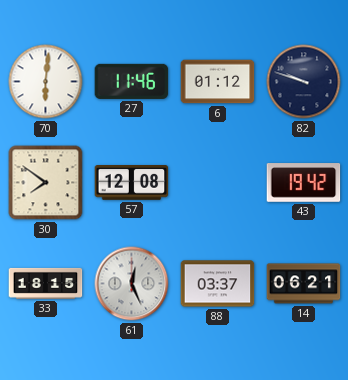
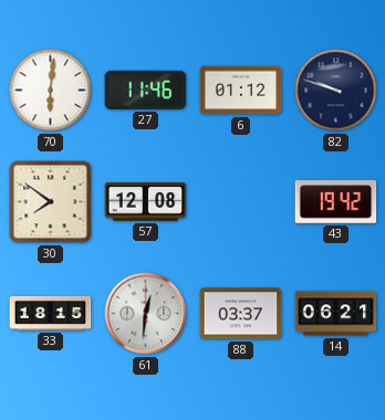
61: 12:26 -> 12:31
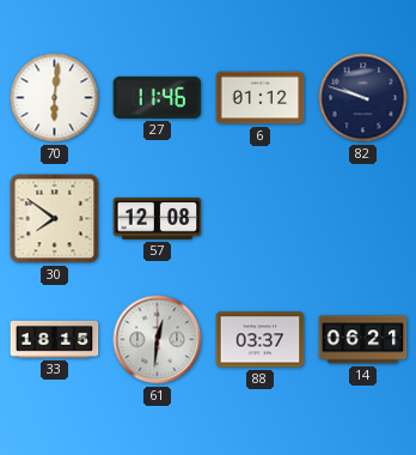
43: 19:42 -> none
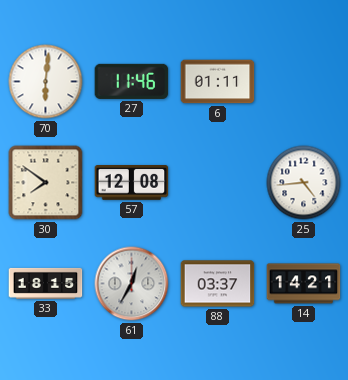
6: 01:12 -> 01:11
82: 9:48 -> none
25: none -> 4:44
61: 12:31 -> 12:35
14: 06:21 -> 14:21
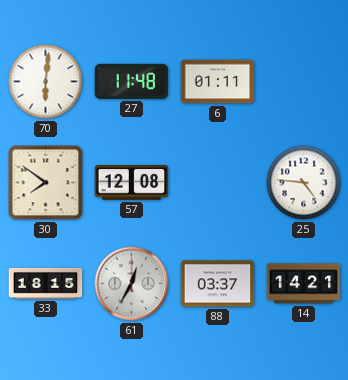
27: 11:46 -> 11:48
25: 4:44 -> 4:46
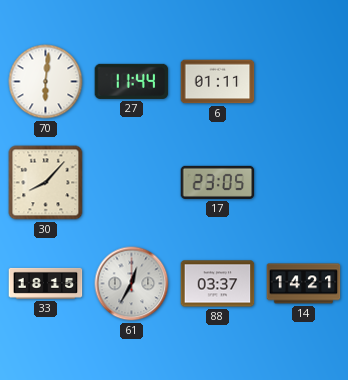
27: 11:48 -> 11:44
30: 7:51 -> 8:07
57: 12:08 -> none
17: none -> 23:05
25: 4:46 -> none
